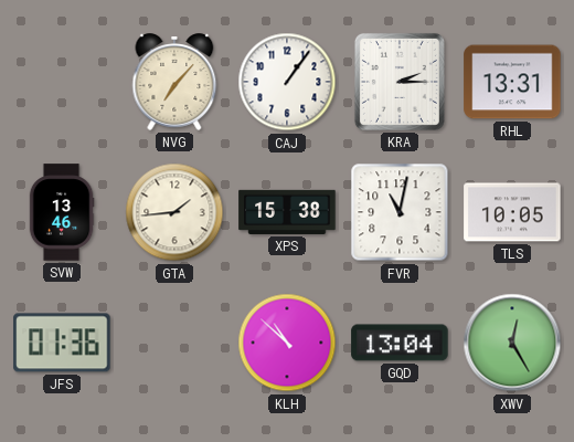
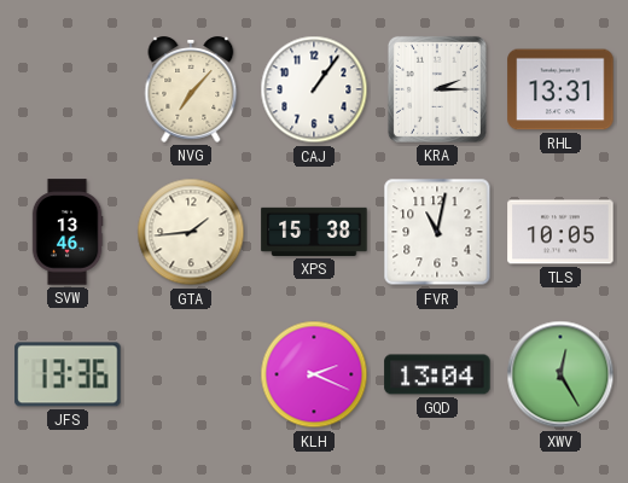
JFS: 01:36 -> 13:36
KLH: 10:52 -> 2:19
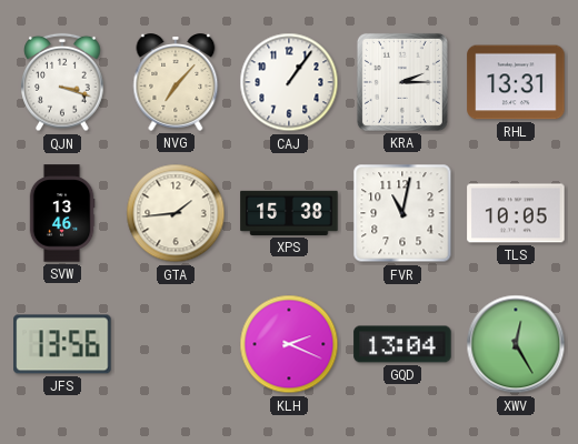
QJN: none -> 3:18
JFS: 13:36 -> 13:56
